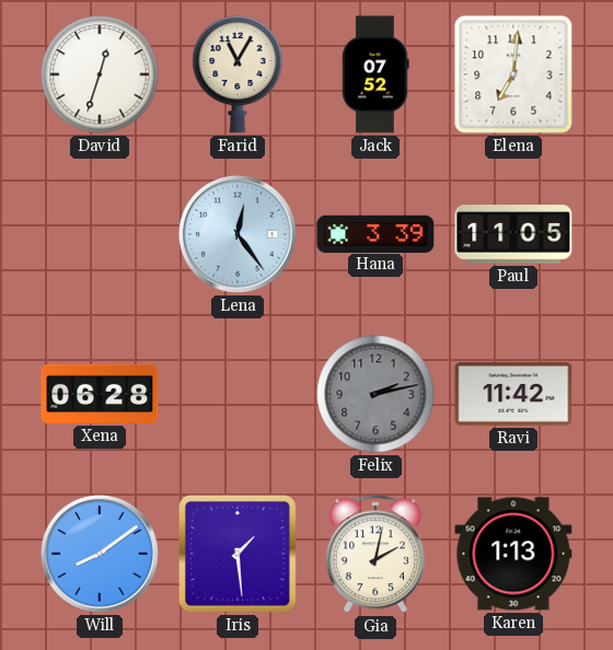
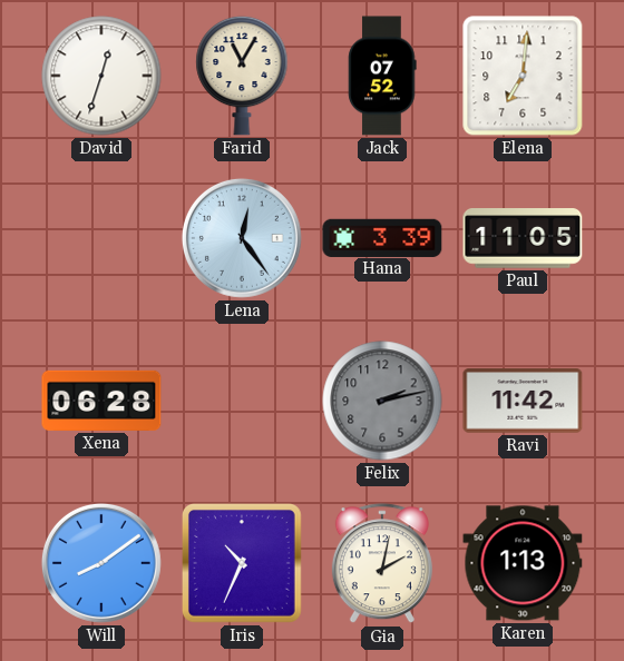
Iris: 1:29 -> 10:34
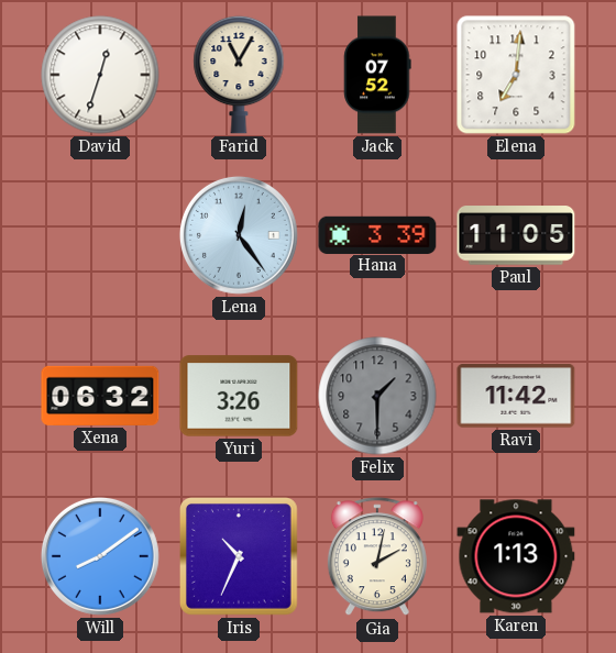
Xena: 06:28 -> 06:32
Yuri: none -> 3:26
Felix: 2:13 -> 1:30
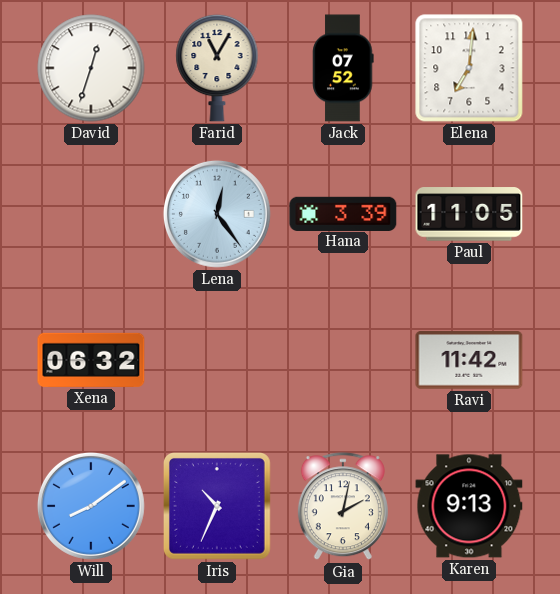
Yuri: 3:26 -> none
Felix: 1:30 -> none
Karen: 1:13 -> 9:13
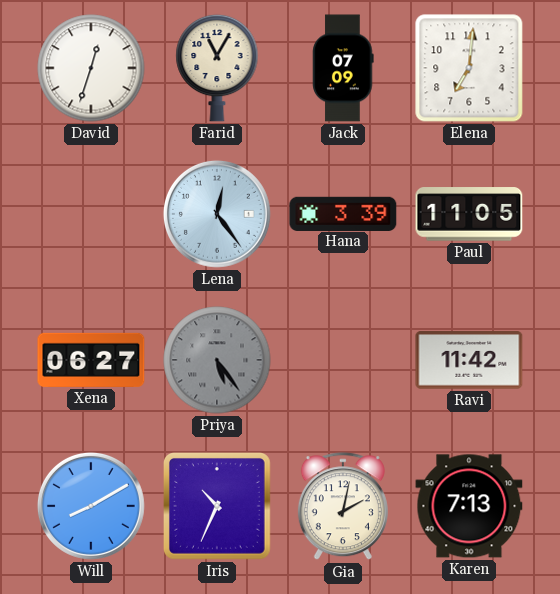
Jack: 07:52 -> 07:09
Xena: 06:32 -> 06:27
Priya: none -> 5:24
Will: 8:09 -> 8:10
Karen: 9:13 -> 7:13
